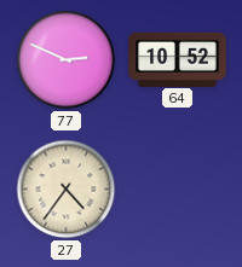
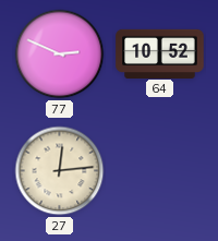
27: 4:36 -> 12:14
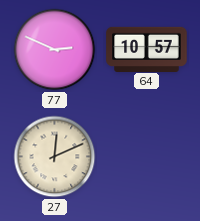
64: 10:52 -> 10:57
27: 12:14 -> 12:11
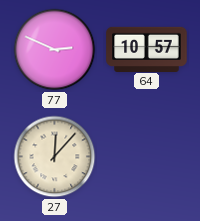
27: 12:11 -> 12:07
